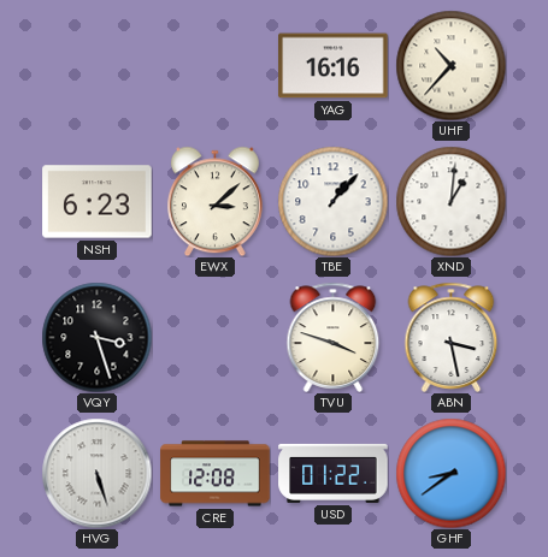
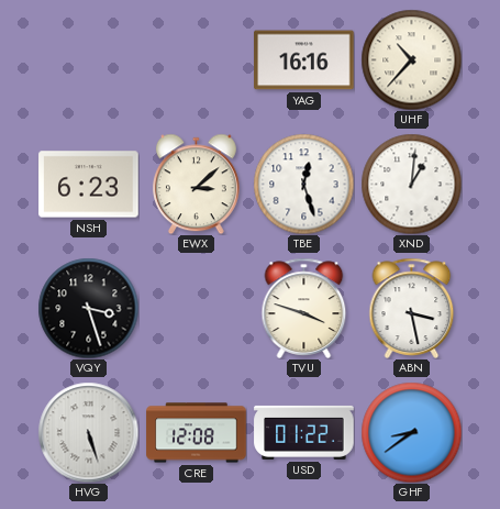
TBE: 1:07 -> 12:27
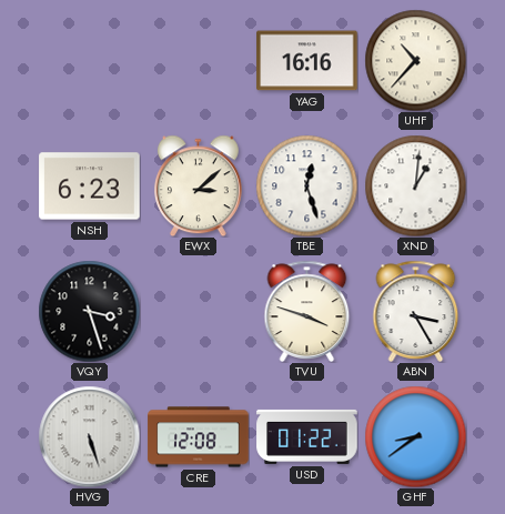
ABN: 3:28 -> 3:25
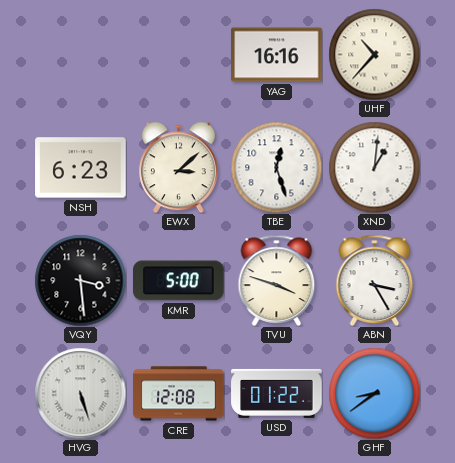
VQY: 3:27 -> 3:29
KMR: none -> 5:00
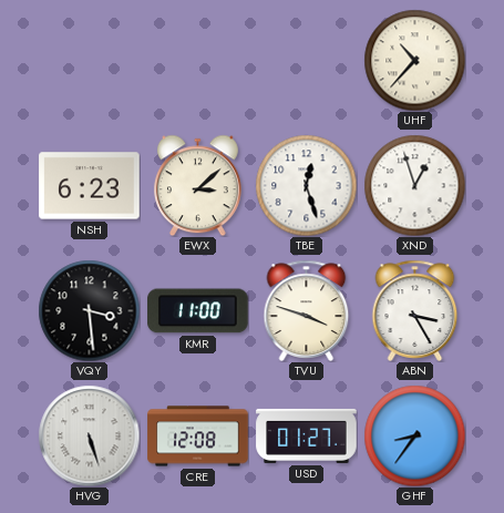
YAG: 16:16 -> none
XND: 1:01 -> 12:57
KMR: 5:00 -> 11:00
USD: 01:22 -> 01:27
GHF: 8:39 -> 8:36
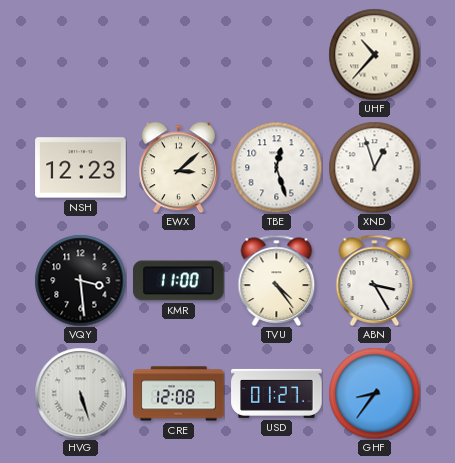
NSH: 6:23 -> 12:23
TVU: 3:48 -> 4:24
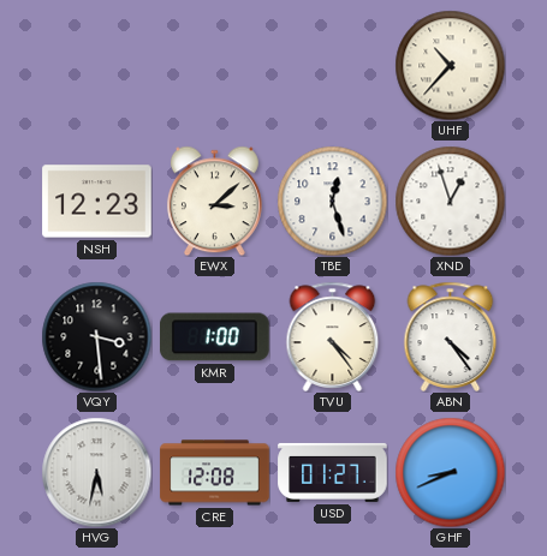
KMR: 11:00 -> 1:00
ABN: 3:25 -> 4:24
HVG: 5:27 -> 5:32
GHF: 8:36 -> 8:41
